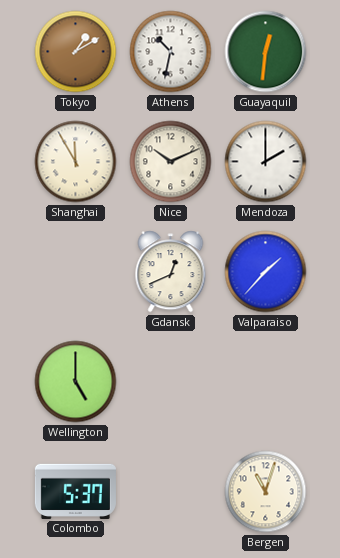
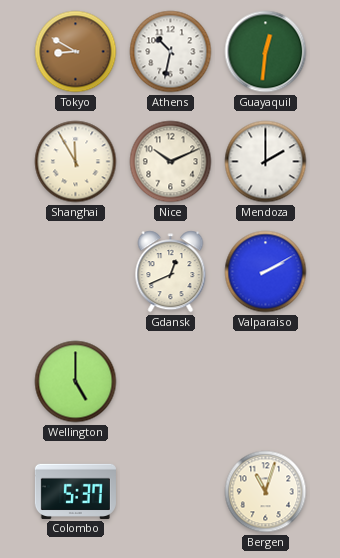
Tokyo: 1:10 -> 8:50
Valparaiso: 1:37 -> 2:10
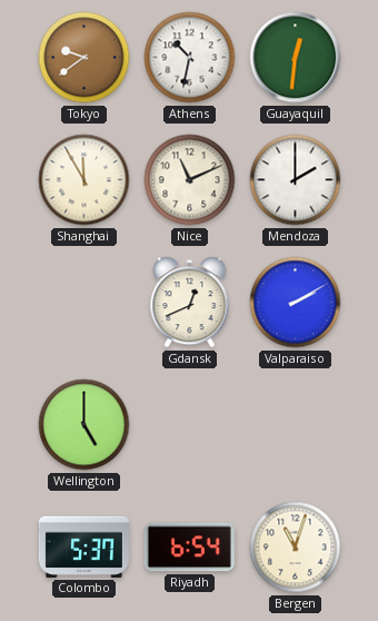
Tokyo: 8:50 -> 9:39
Nice: 10:11 -> 11:11
Riyadh: none -> 6:54
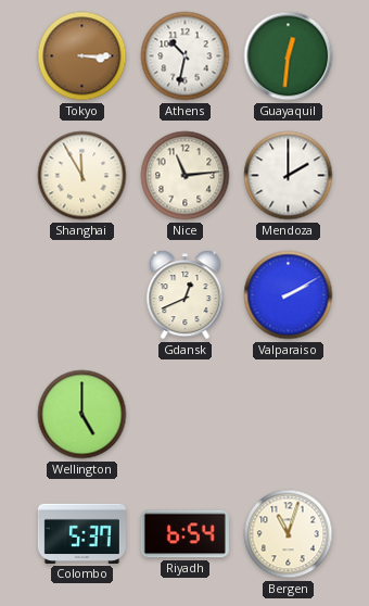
Tokyo: 9:39 -> 3:15
Nice: 11:11 -> 11:14
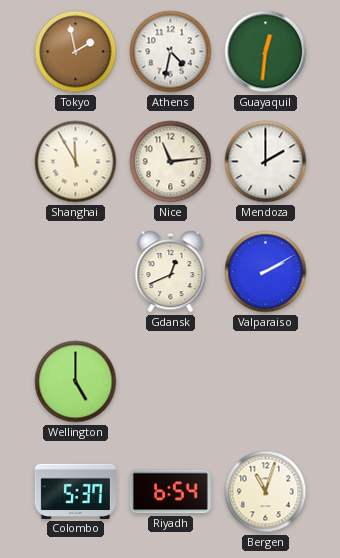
Tokyo: 3:15 -> 1:58
Athens: 10:32 -> 4:32
